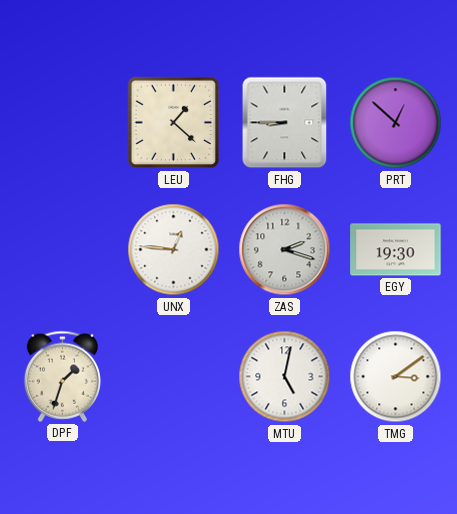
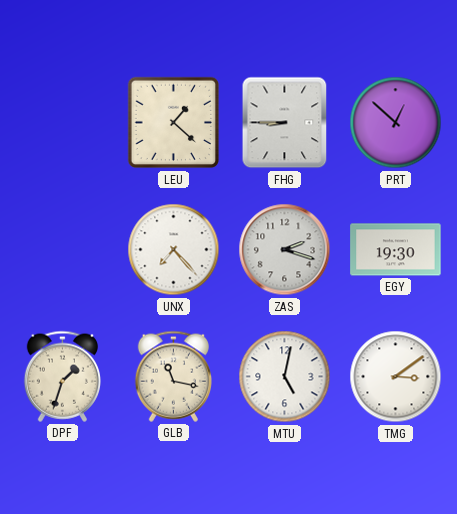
UNX: 12:46 -> 7:23
GLB: none -> 11:17
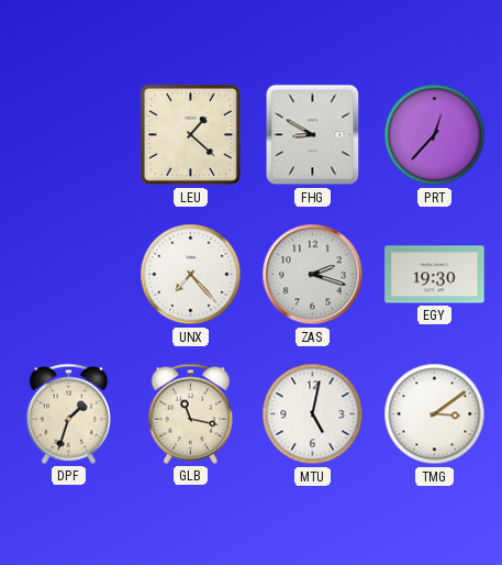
FHG: 8:45 -> 8:50
PRT: 12:52 -> 12:37
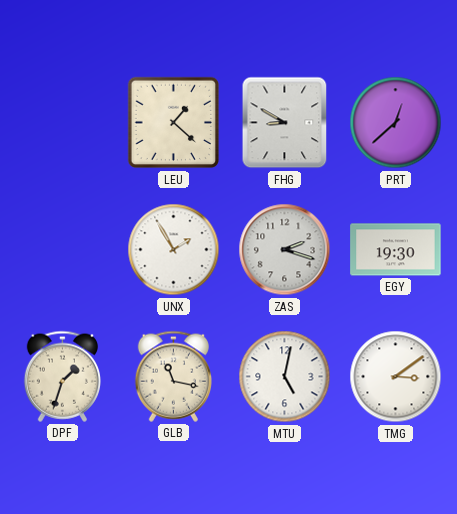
PRT: 12:37 -> 12:38
UNX: 7:23 -> 1:55
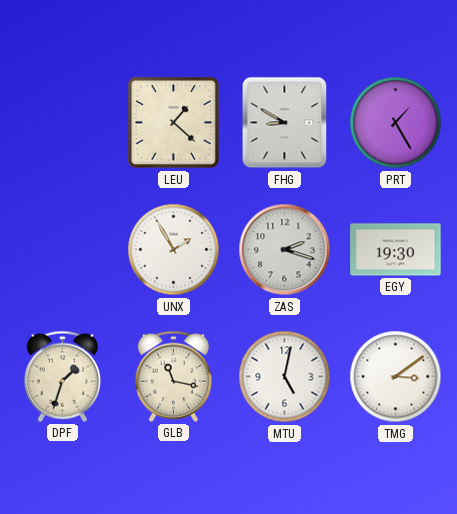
PRT: 12:38 -> 1:25
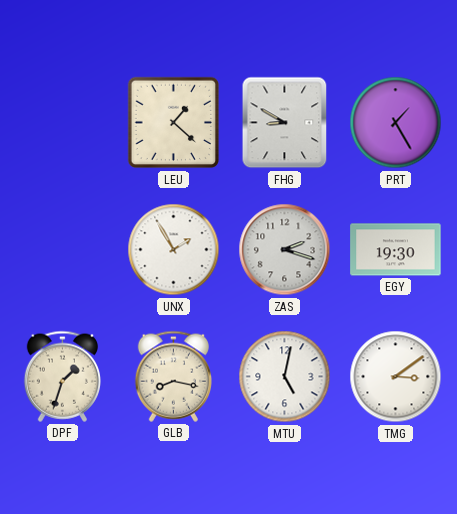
GLB: 11:17 -> 8:17
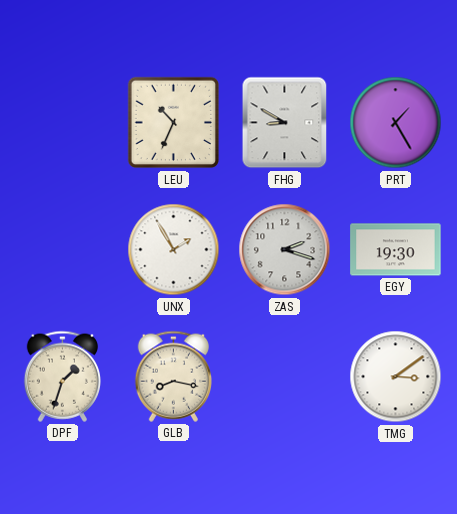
LEU: 1:22 -> 10:34
MTU: 5:02 -> none
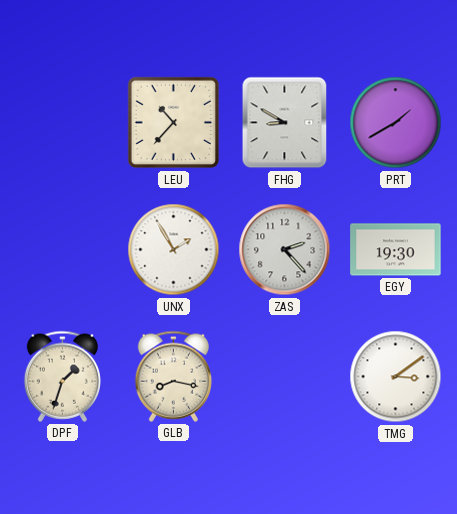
LEU: 10:34 -> 10:37
PRT: 1:25 -> 1:40
ZAS: 2:18 -> 2:23
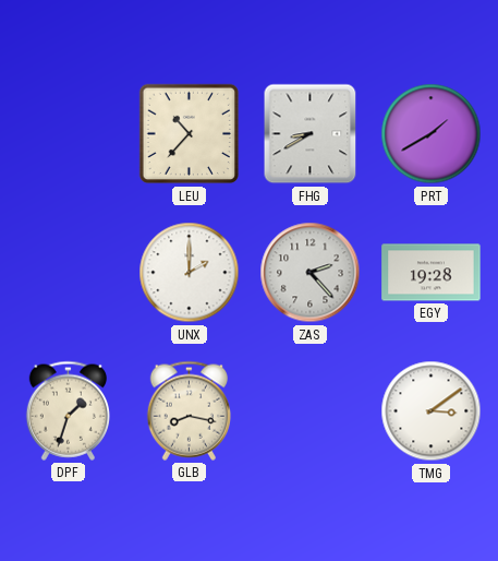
FHG: 8:50 -> 8:40
UNX: 1:55 -> 2:00
EGY: 19:30 -> 19:28
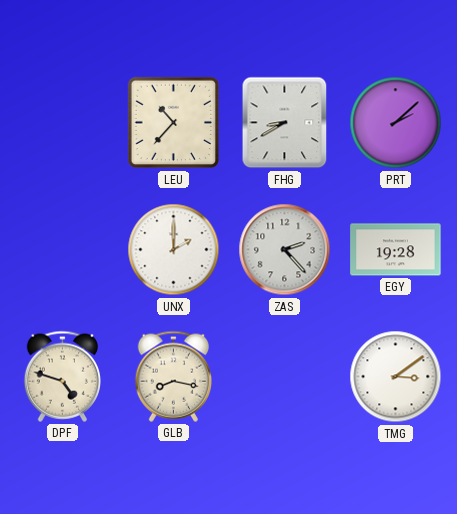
PRT: 1:40 -> 2:08
DPF: 1:33 -> 4:48
